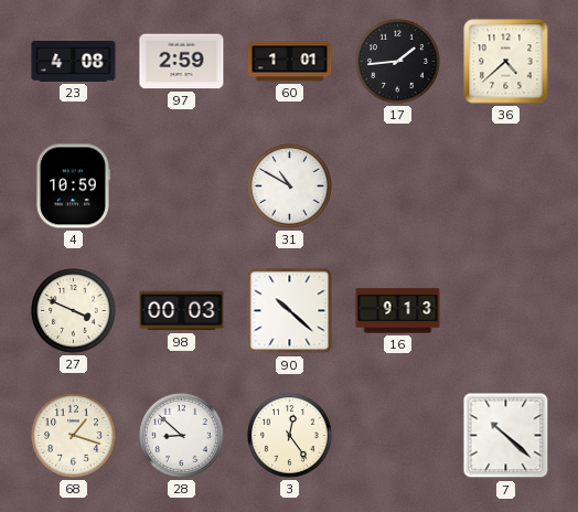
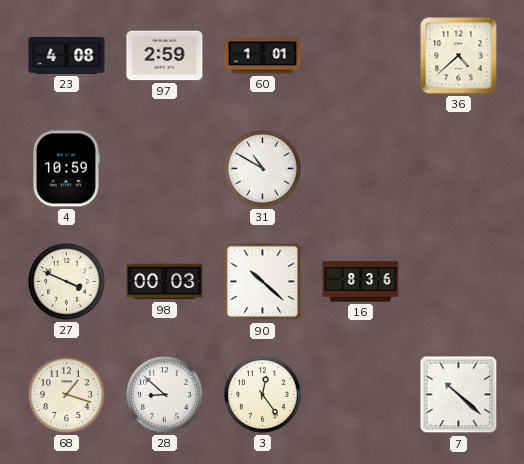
17: 1:44 -> none
16: 9:13 -> 8:36
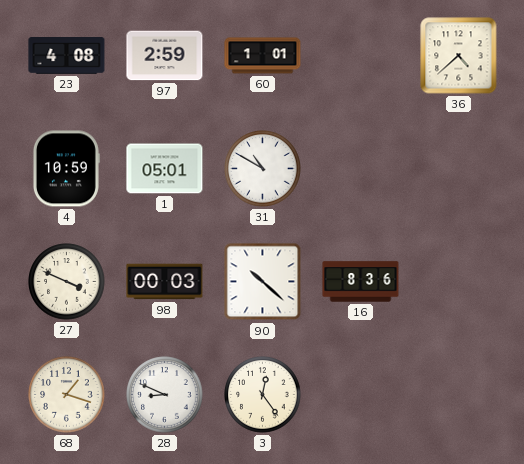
1: none -> 05:01
28: 8:52 -> 8:49
7: 10:22 -> none
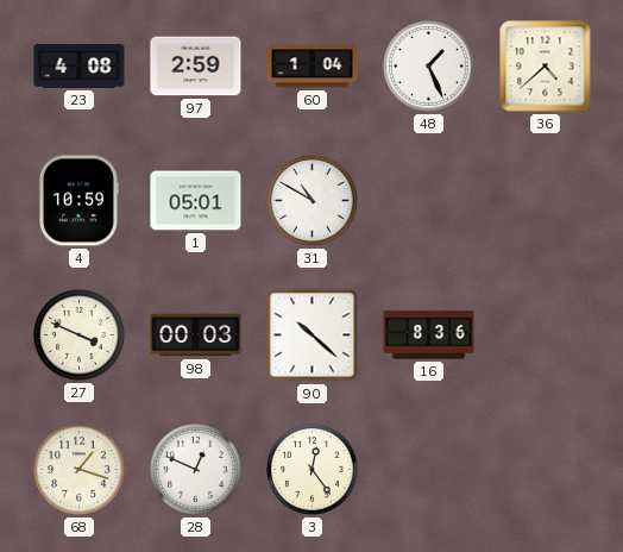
60: 1:01 -> 1:04
48: none -> 1:26
28: 8:49 -> 12:49
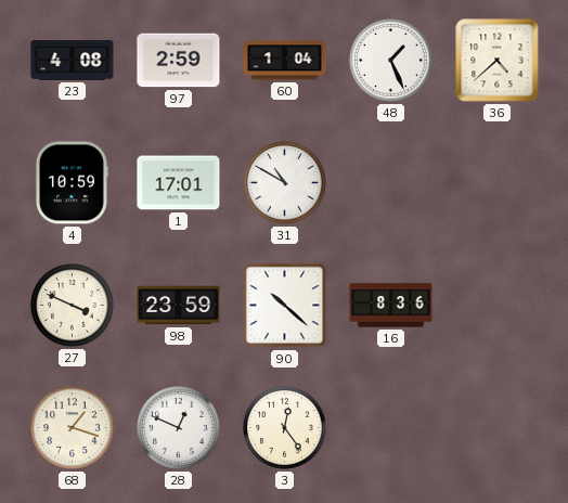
1: 05:01 -> 17:01
98: 00:03 -> 23:59
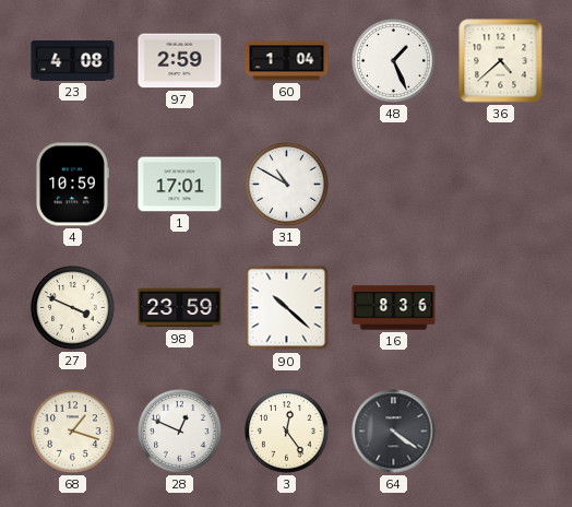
64: none -> 4:21
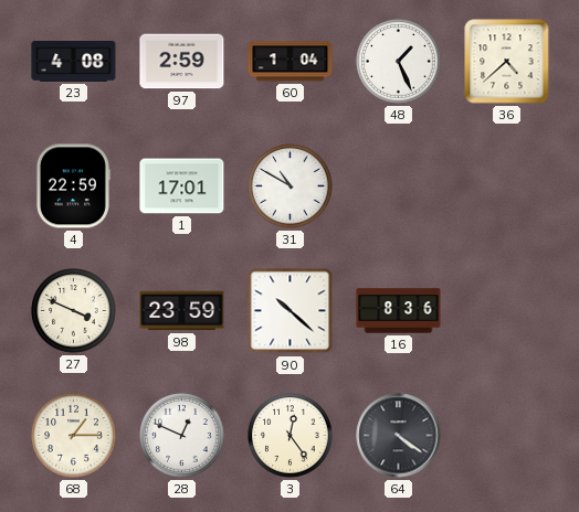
4: 10:59 -> 22:59
68: 1:18 -> 1:15
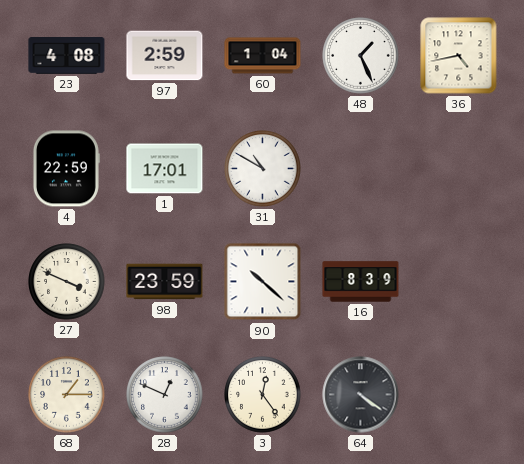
36: 4:38 -> 4:43
16: 8:36 -> 8:39
